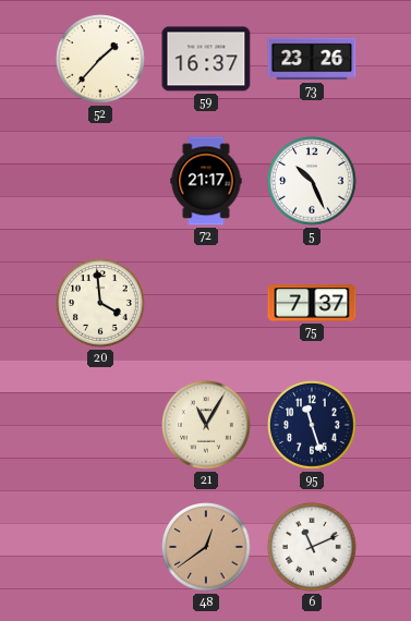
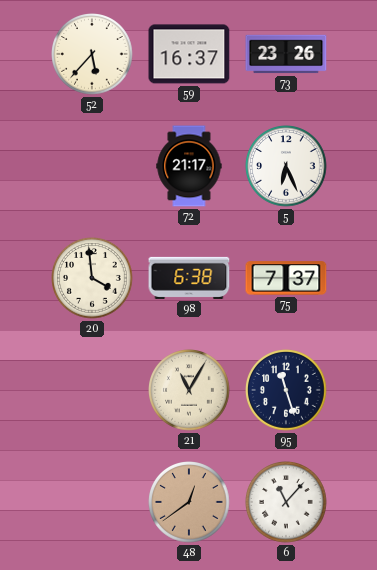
52: 1:37 -> 5:37
5: 10:26 -> 6:26
98: none -> 6:38
6: 11:11 -> 11:07
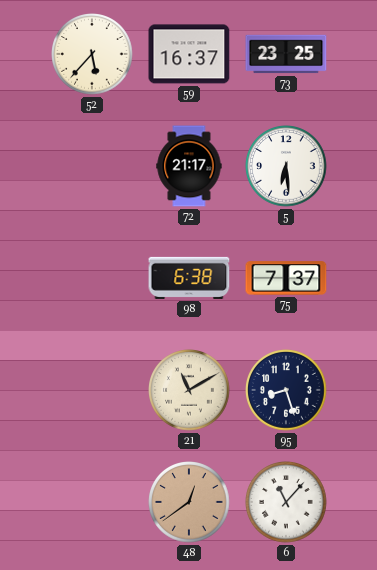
73: 23:26 -> 23:25
5: 6:26 -> 6:29
20: 3:59 -> none
21: 11:05 -> 11:10
95: 11:27 -> 8:27
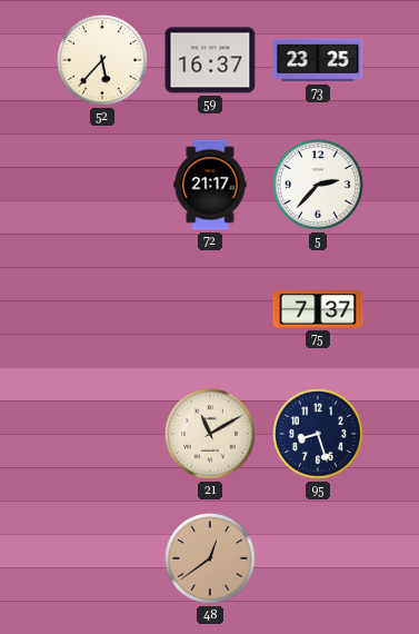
5: 6:29 -> 2:37
98: 6:38 -> none
6: 11:07 -> none
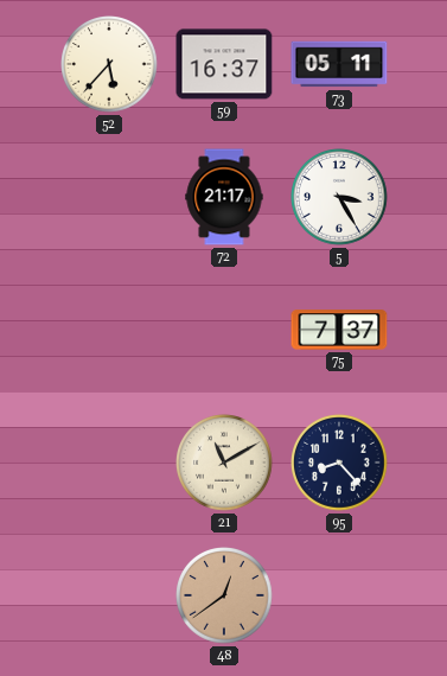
73: 23:25 -> 05:11
5: 2:37 -> 3:25
95: 8:27 -> 8:23
